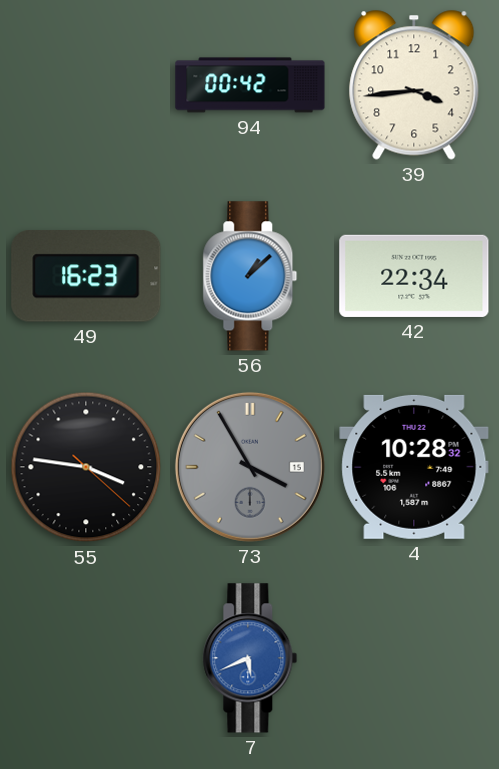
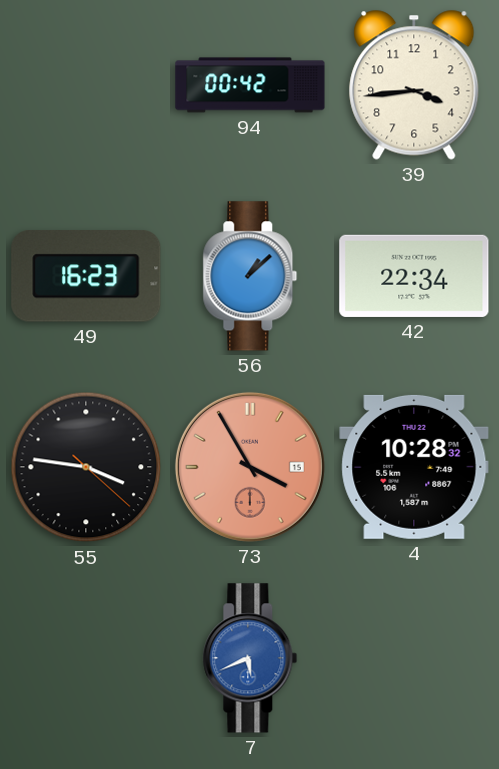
73 dial: grey -> salmon
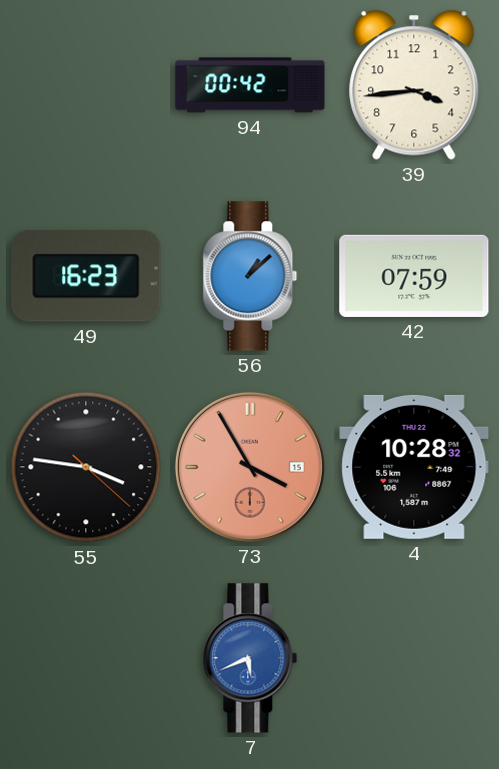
42: 22:34 -> 07:59
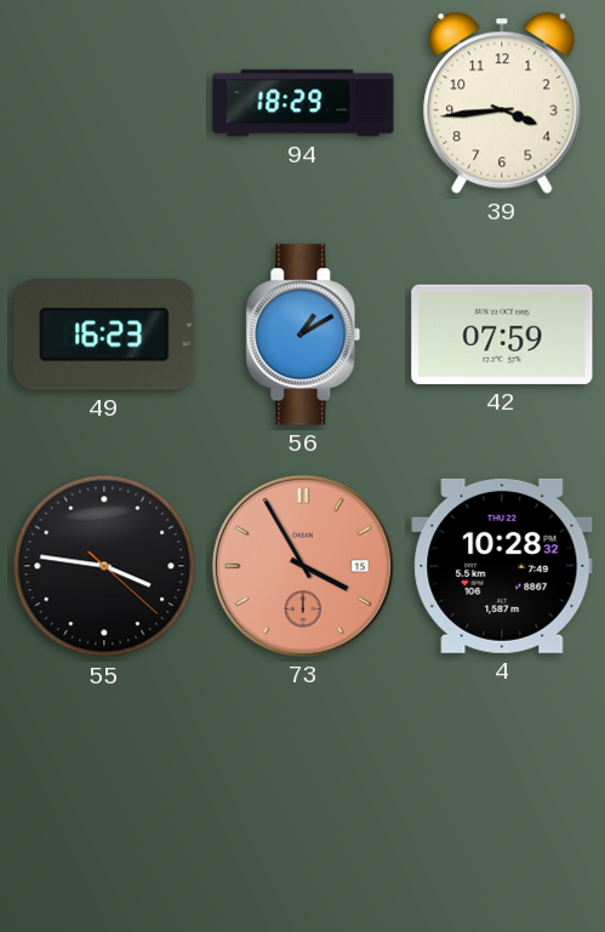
94: 00:42 -> 18:29
56: 1:08 -> 1:10
7: 5:41 -> none
